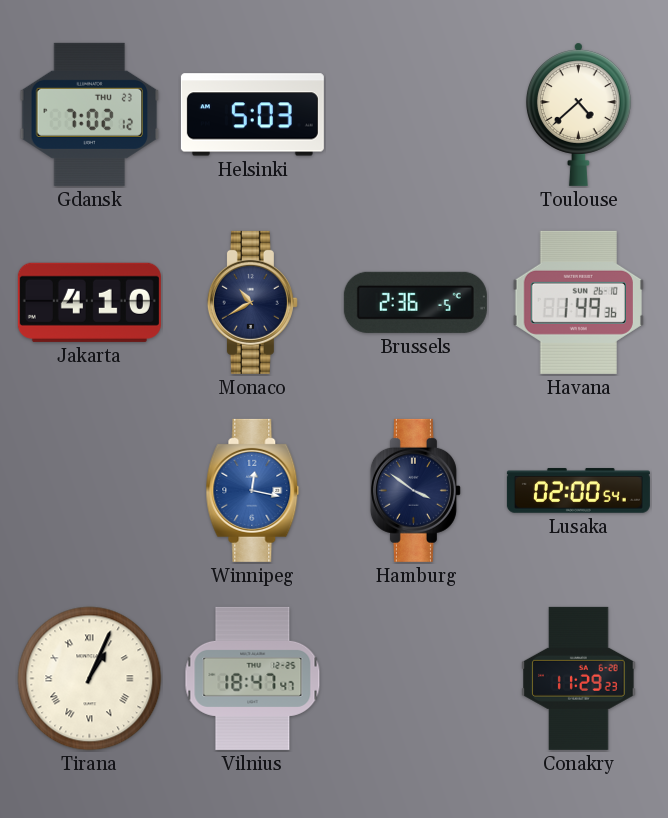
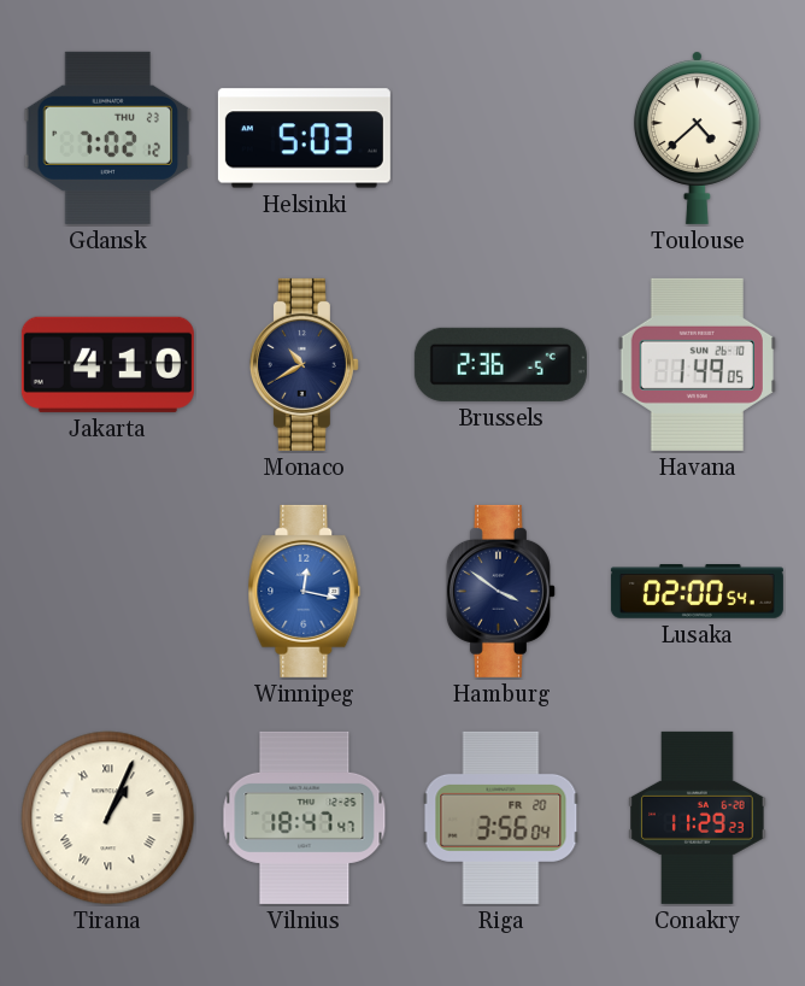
Havana: 1:49:36 -> 1:49:05
Riga: none -> 3:56
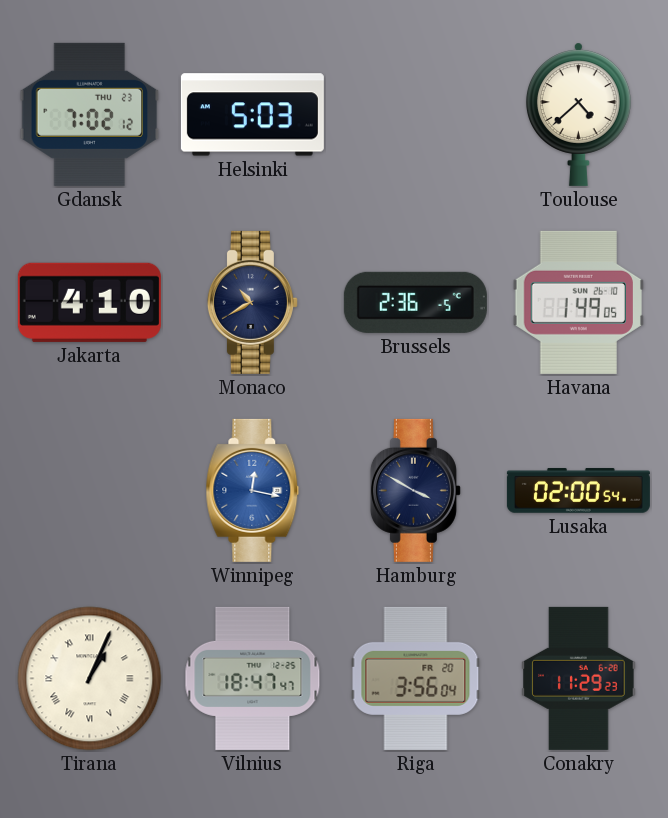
Hamburg: 3:51 -> 3:50
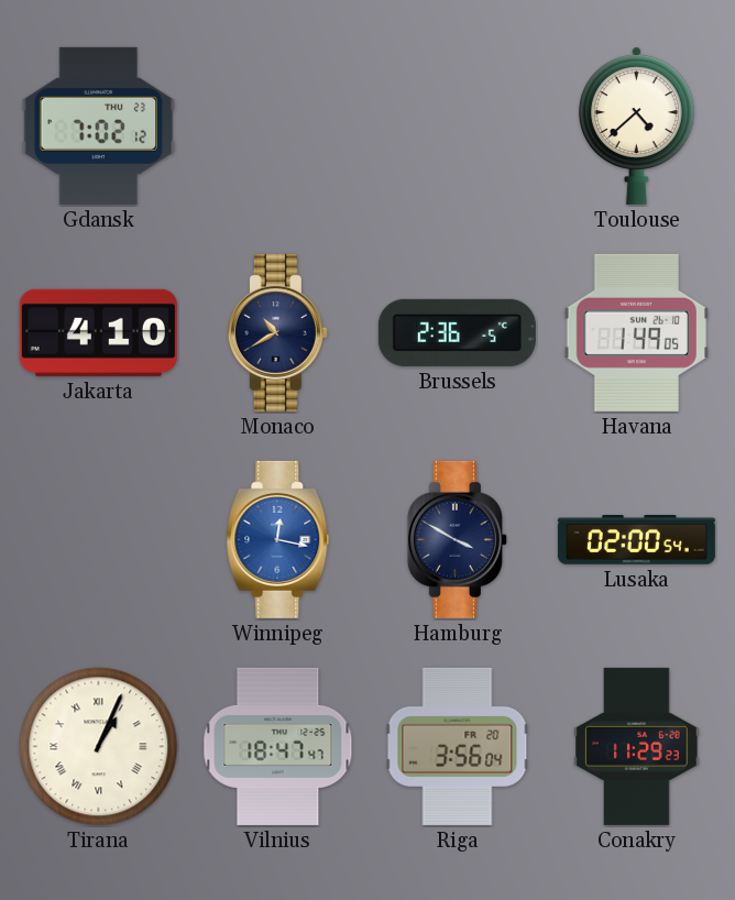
Helsinki: 5:03 -> none
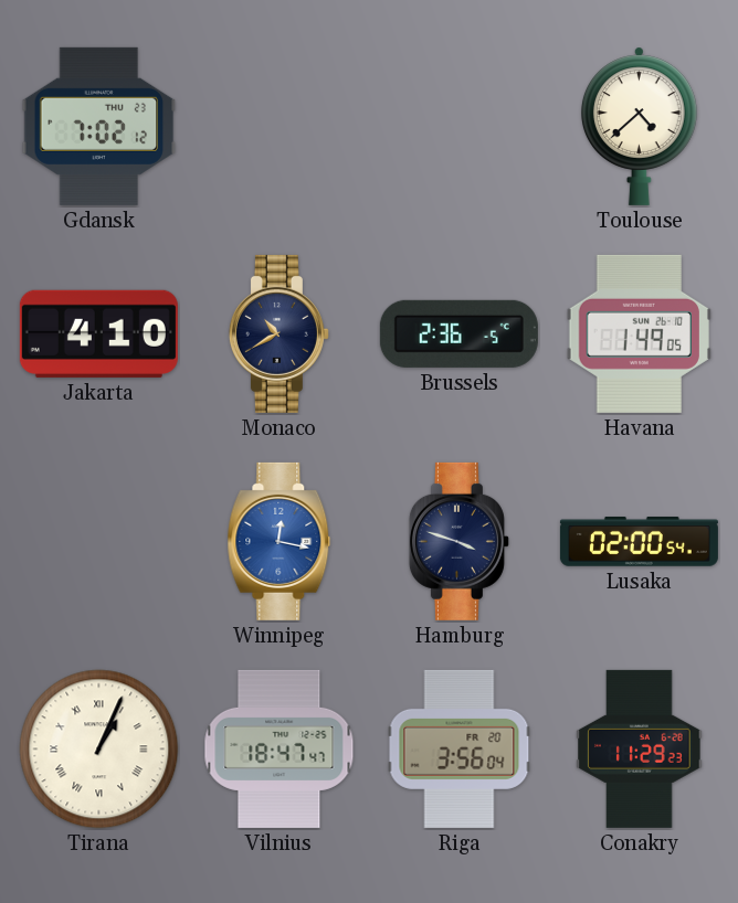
Hamburg: 3:50 -> 3:48
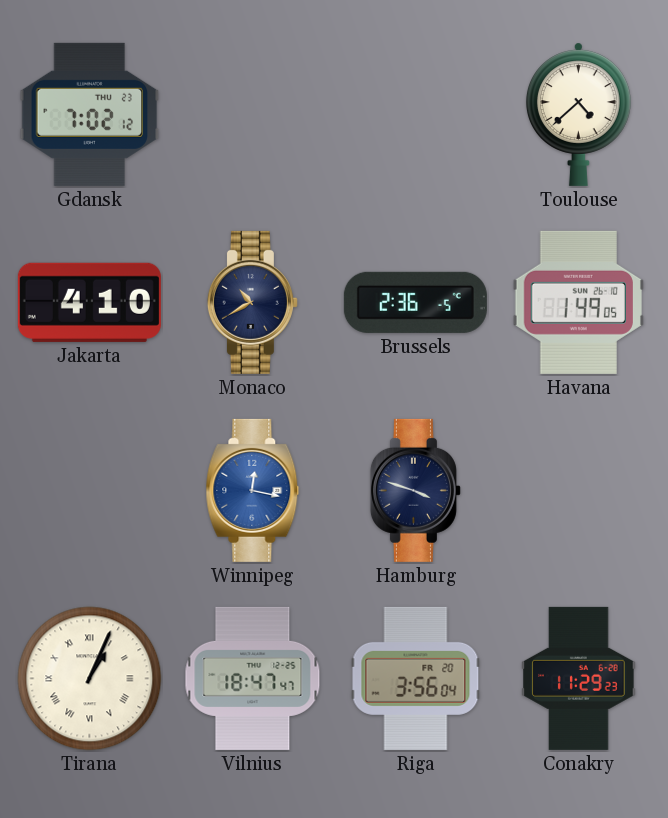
Lusaka: 02:00 -> none
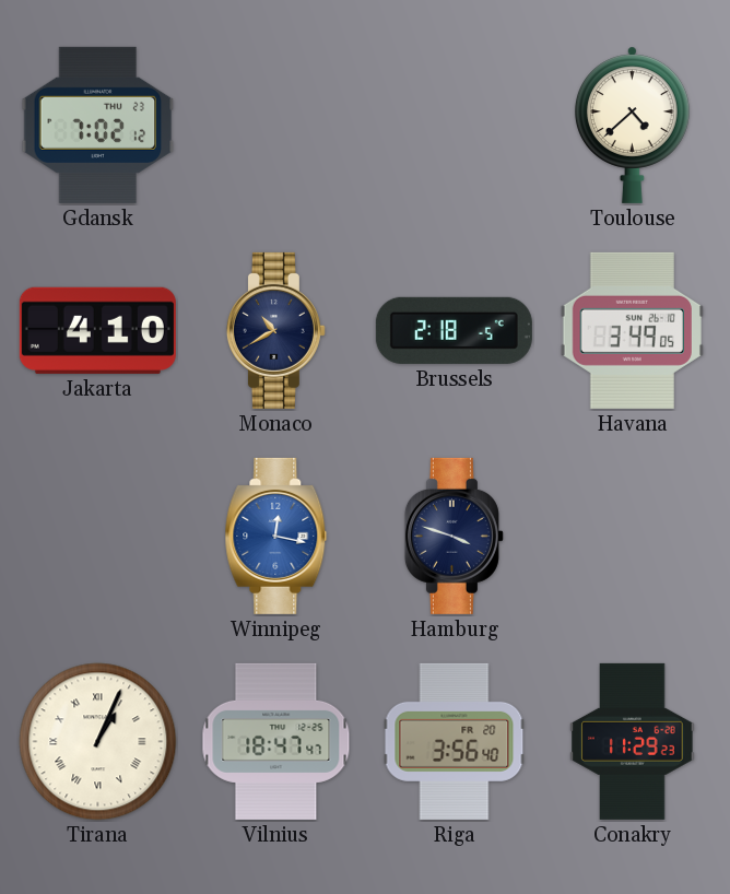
Brussels: 2:36 -> 2:18
Havana: 1:49 -> 3:49
Riga: 3:56:04 -> 3:56:40
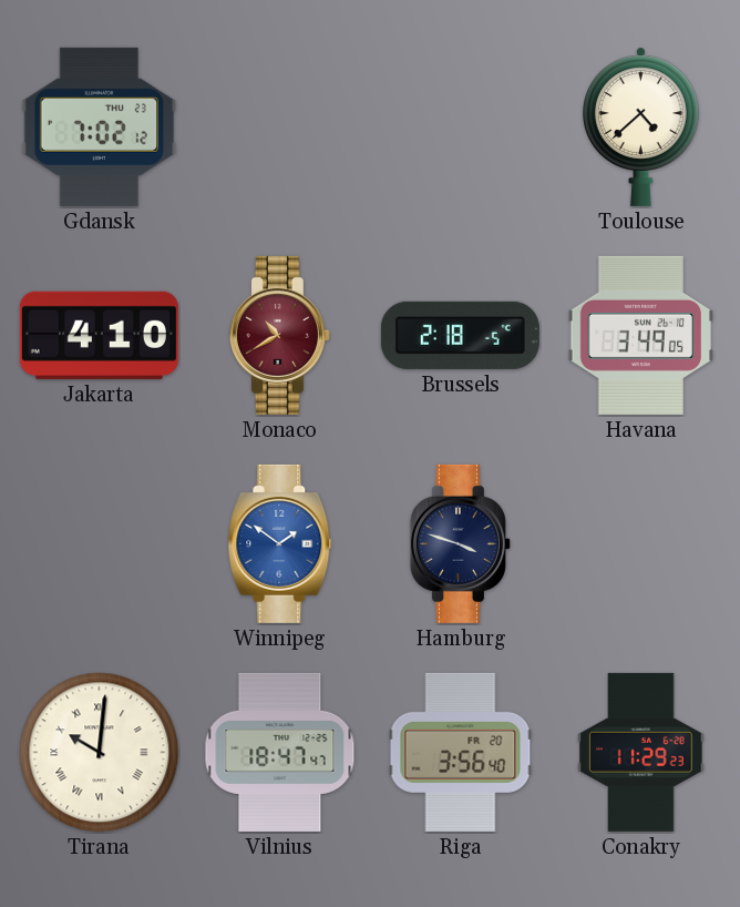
Monaco dial: navy -> burgundy
Winnipeg: 12:17 -> 1:51
Tirana: 1:04 -> 10:01
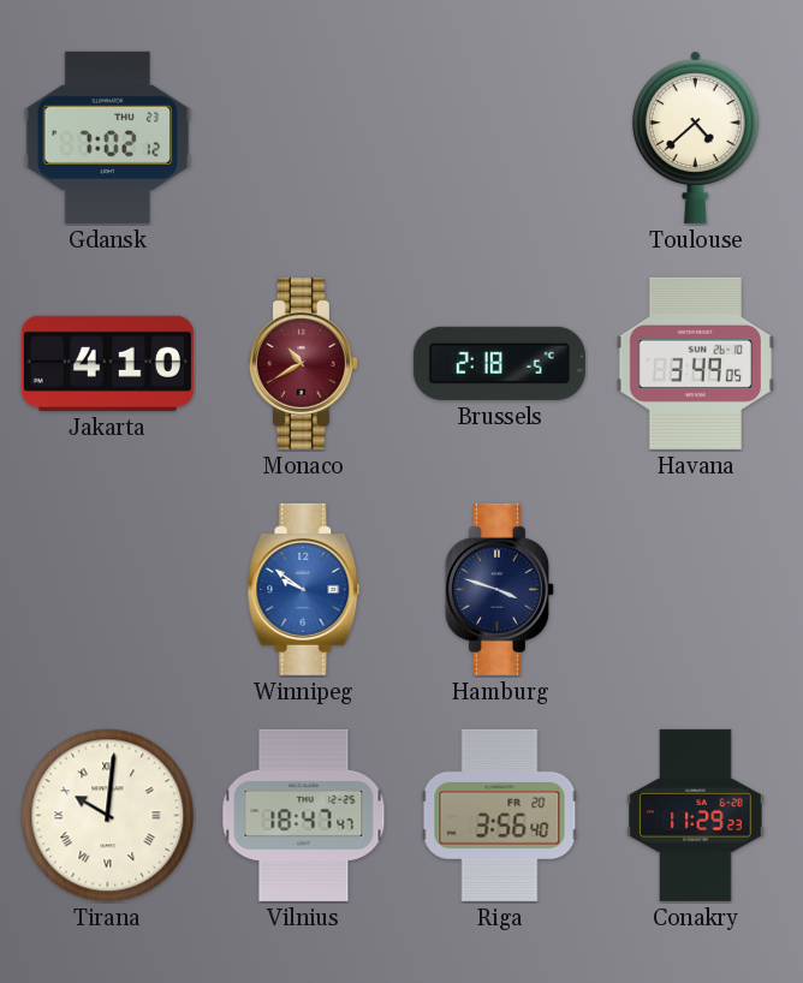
Winnipeg: 1:51 -> 9:51
